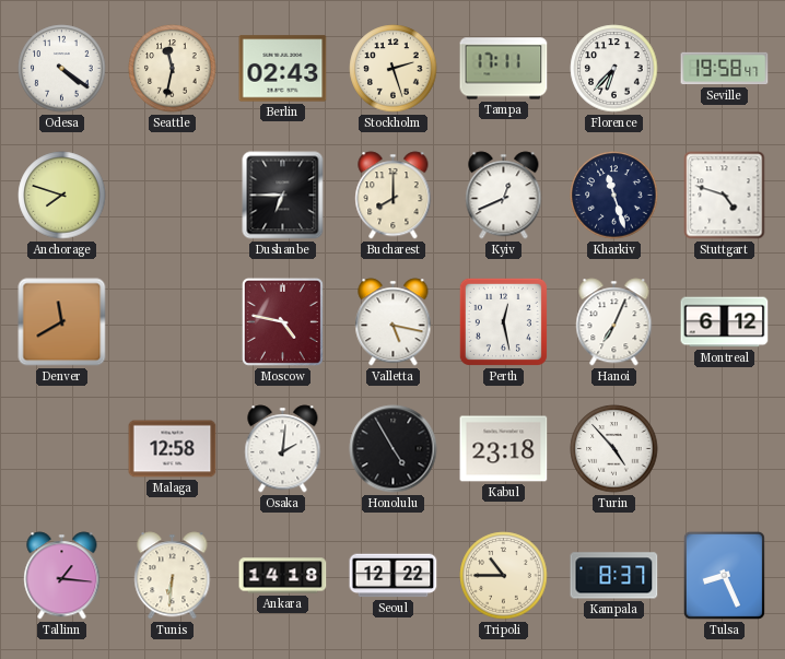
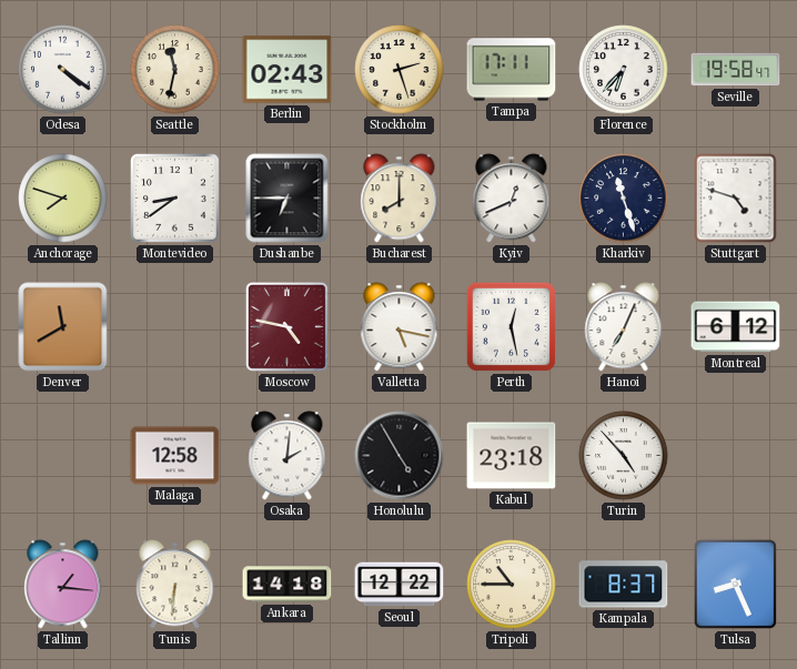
Montevideo: none -> 8:39
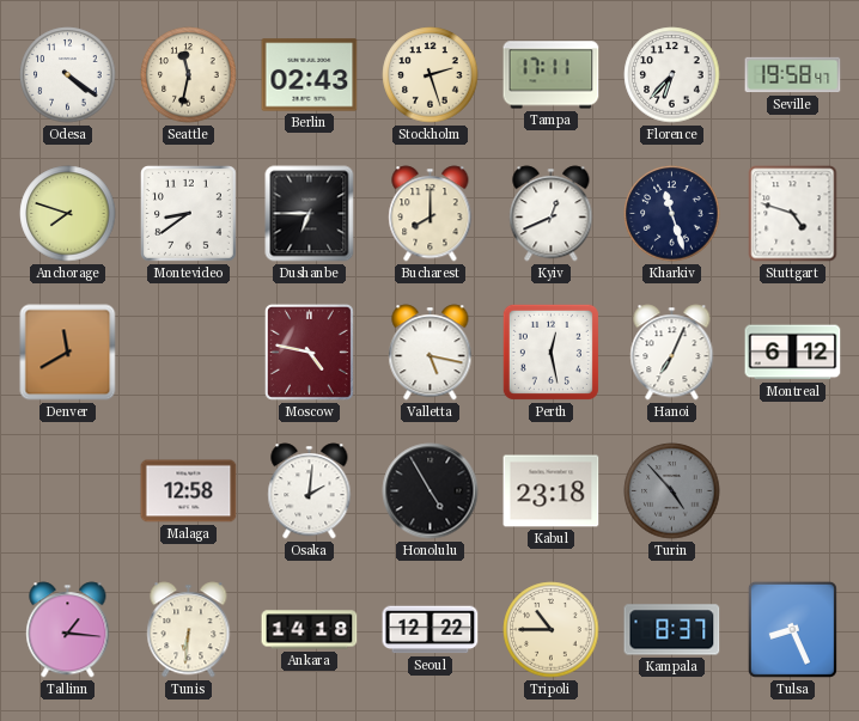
Turin dial: white -> grey
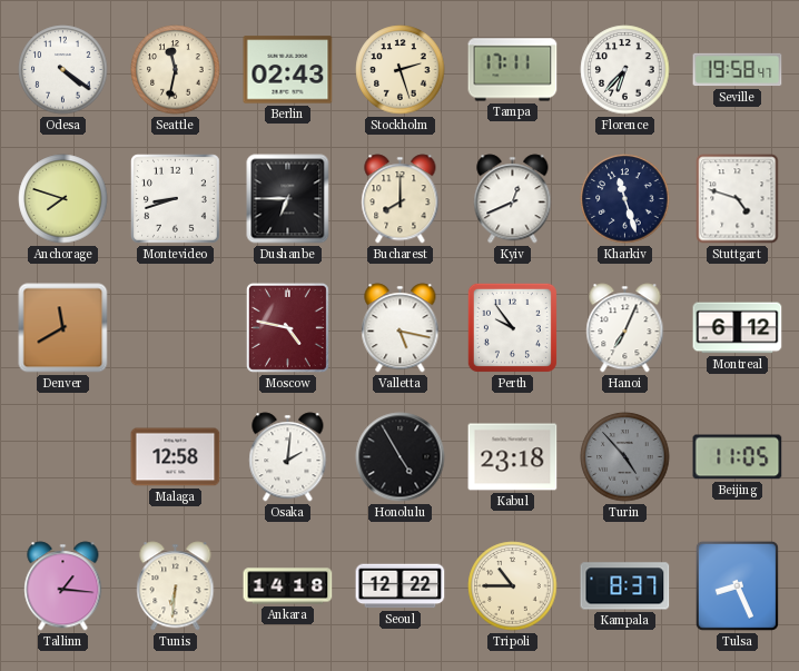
Montevideo: 8:39 -> 8:42
Perth: 12:28 -> 9:54
Beijing: none -> 11:05
